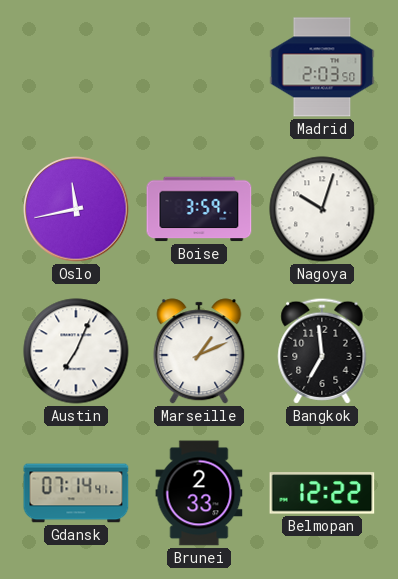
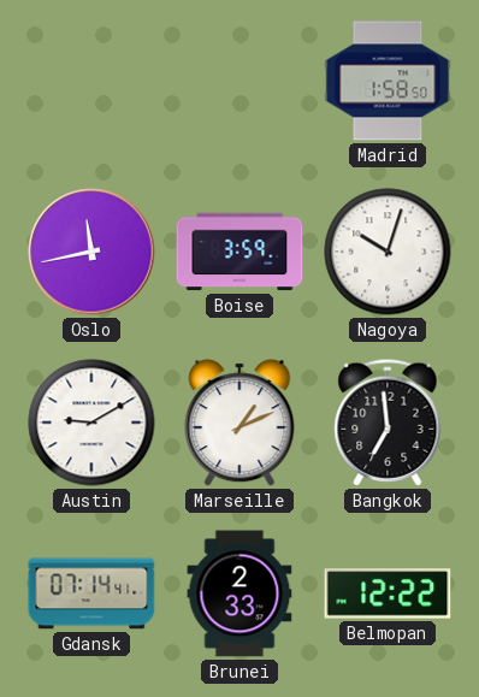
Madrid: 2:03 -> 1:58
Austin: 7:04 -> 9:10
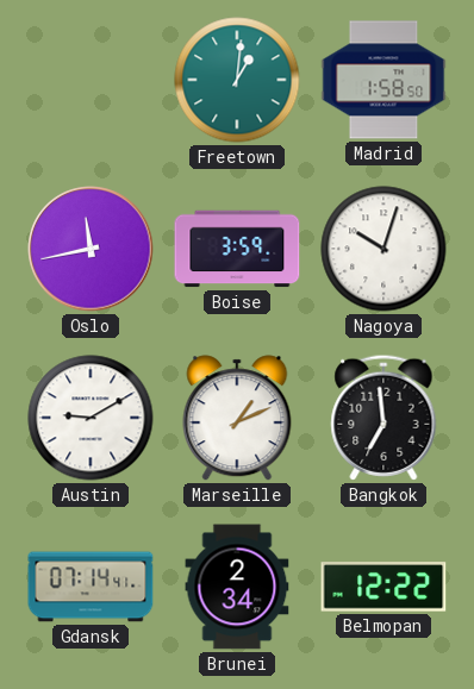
Freetown: none -> 1:01
Brunei: 2:33 -> 2:34
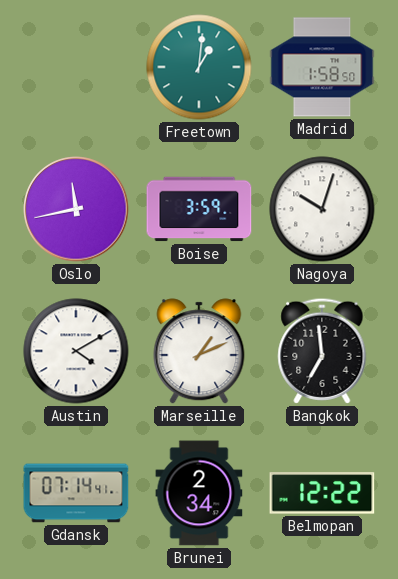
Austin: 9:10 -> 4:10
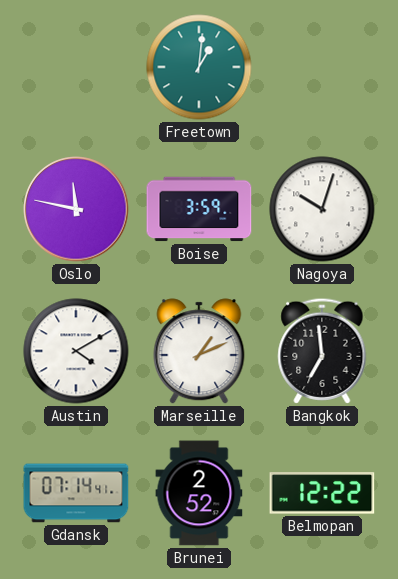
Madrid: 1:58 -> none
Oslo: 11:43 -> 11:47
Brunei: 2:34 -> 2:52
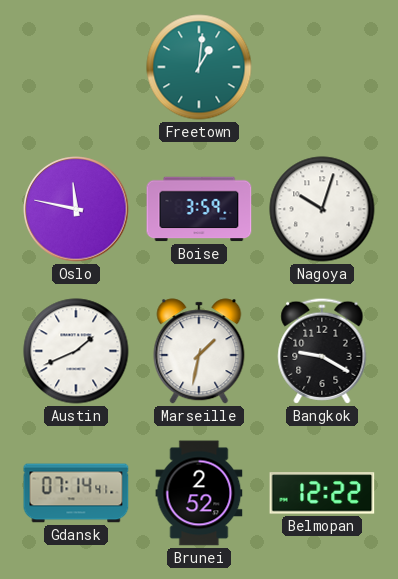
Austin: 4:10 -> 1:41
Marseille: 1:11 -> 1:32
Bangkok: 6:59 -> 9:20
